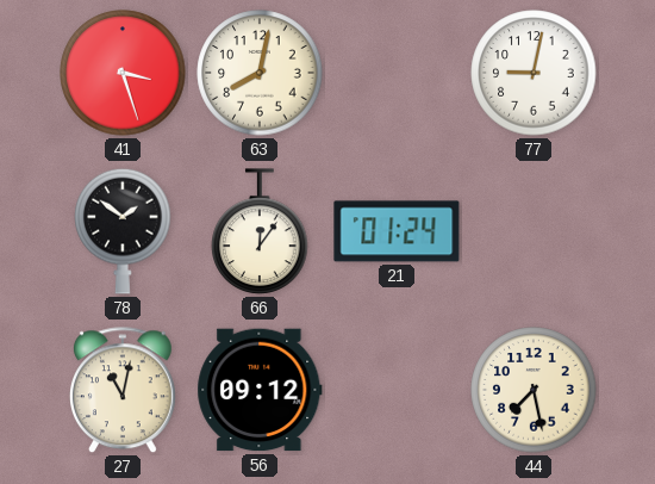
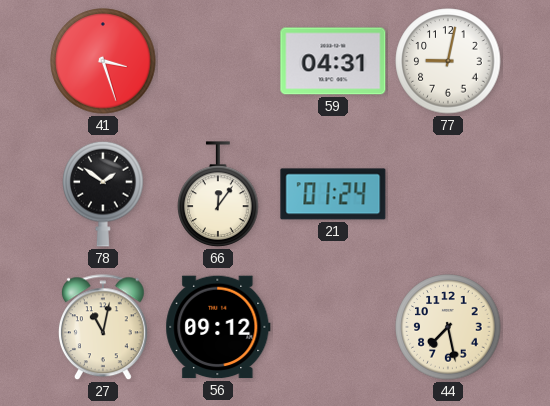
63: 8:02 -> none
59: none -> 04:31
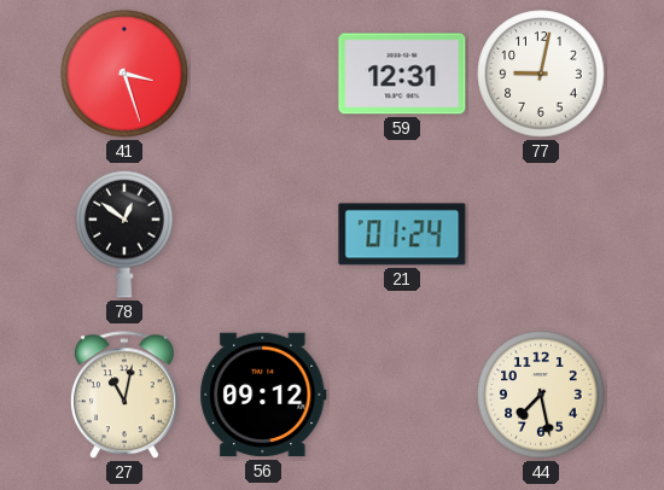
59: 04:31 -> 12:31
78: 1:51 -> 12:51
66: 12:06 -> none
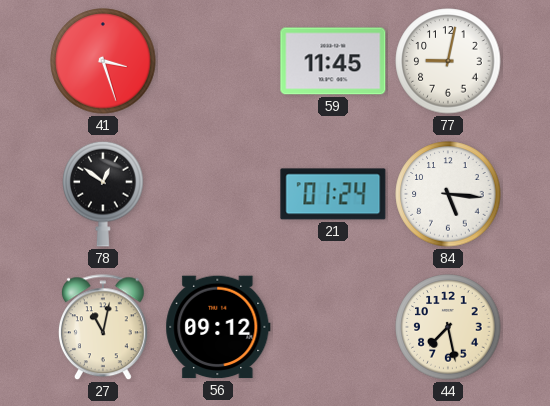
59: 12:31 -> 11:45
84: none -> 5:16
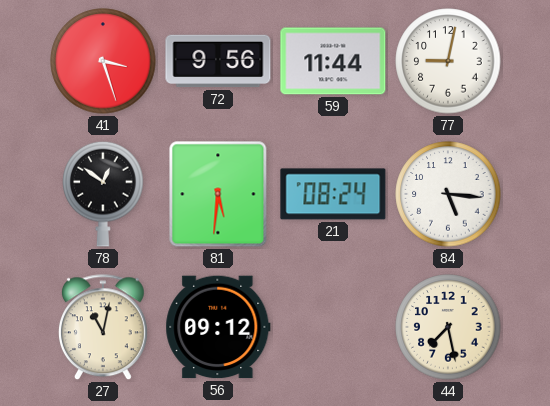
72: none -> 9:56
59: 11:45 -> 11:44
81: none -> 5:31
21: 01:24 -> 08:24
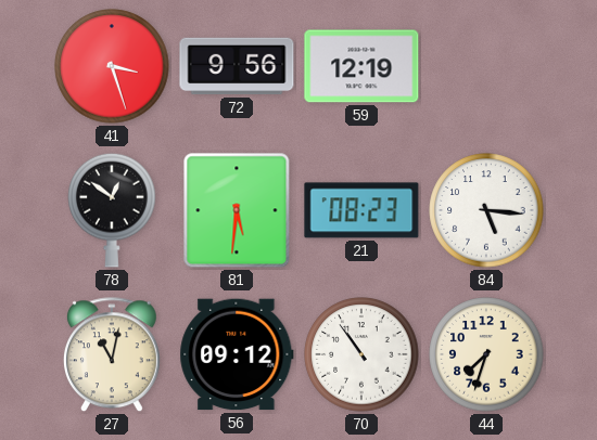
59: 11:44 -> 12:19
77: 9:02 -> none
21: 08:24 -> 08:23
70: none -> 10:54
44: 7:28 -> 7:33
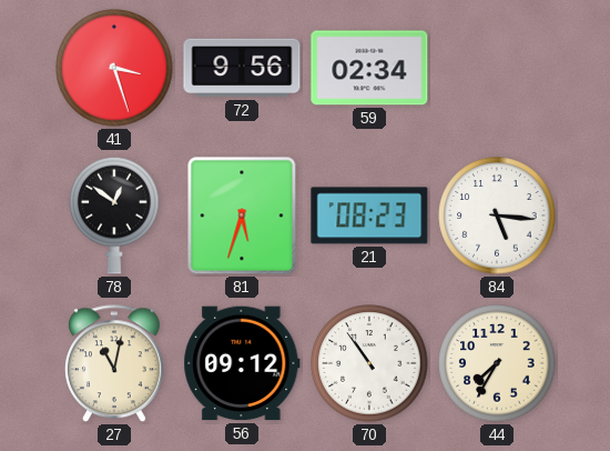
59: 12:19 -> 02:34
81: 5:31 -> 5:33
44: 7:33 -> 7:35
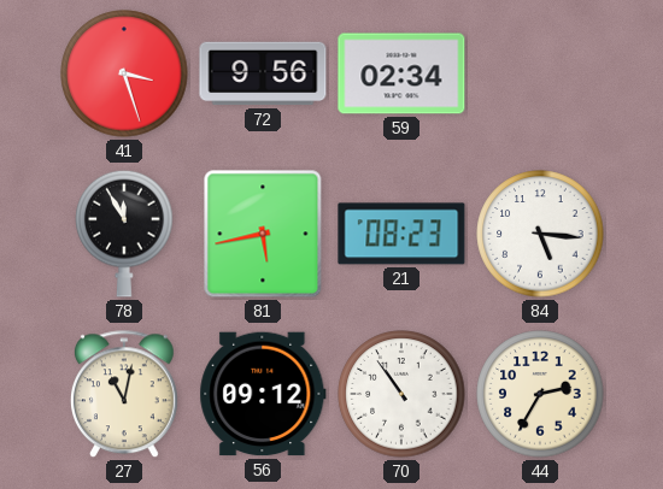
78: 12:51 -> 11:55
81: 5:33 -> 5:43
44: 7:35 -> 2:35
